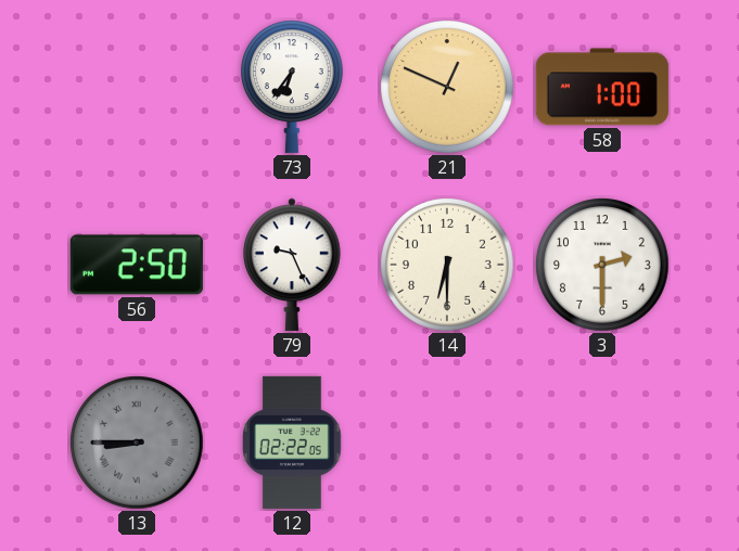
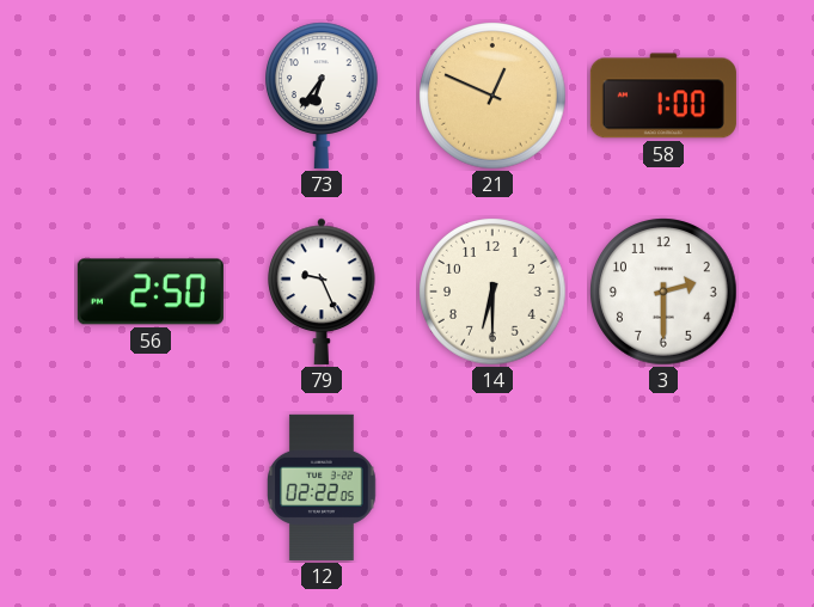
13: 8:45 -> none
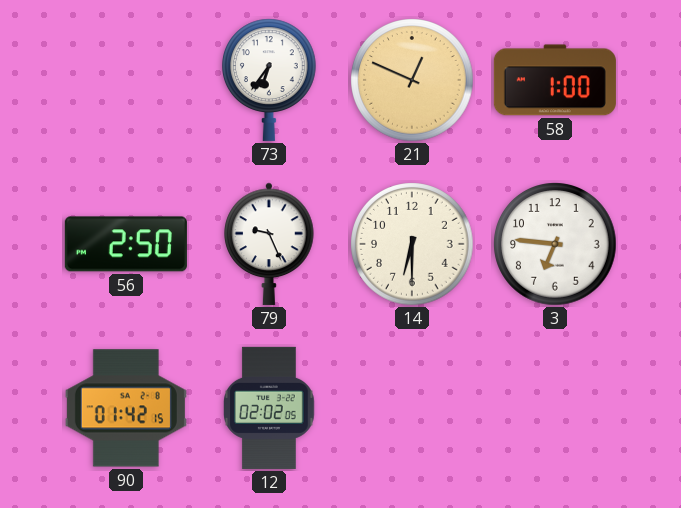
3: 2:30 -> 6:46
90: none -> 01:42
12: 02:22 -> 02:02
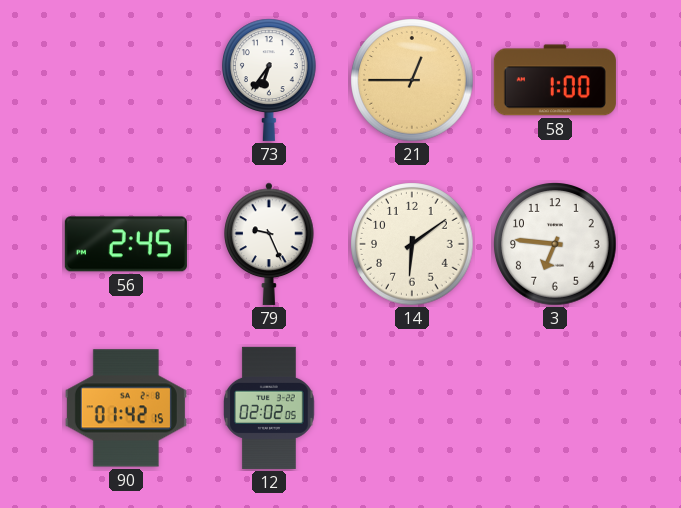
21: 12:49 -> 12:45
56: 2:50 -> 2:45
14: 6:30 -> 6:09
